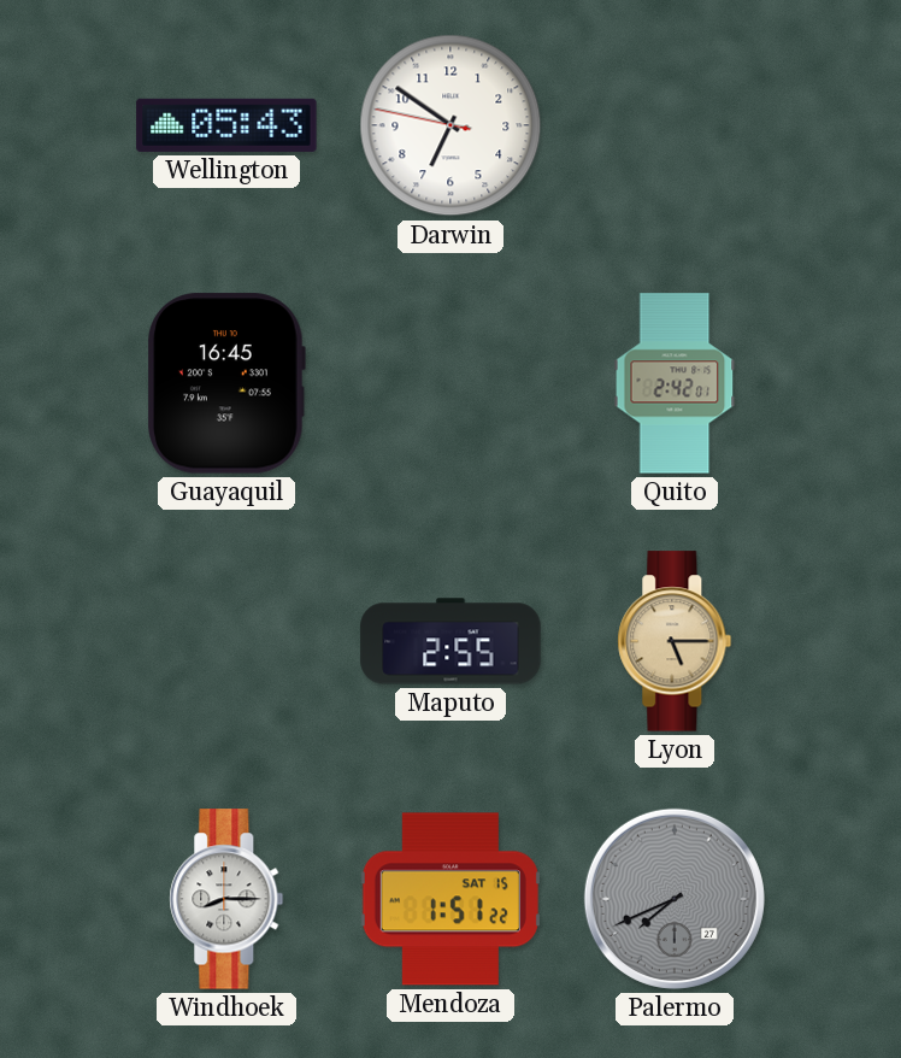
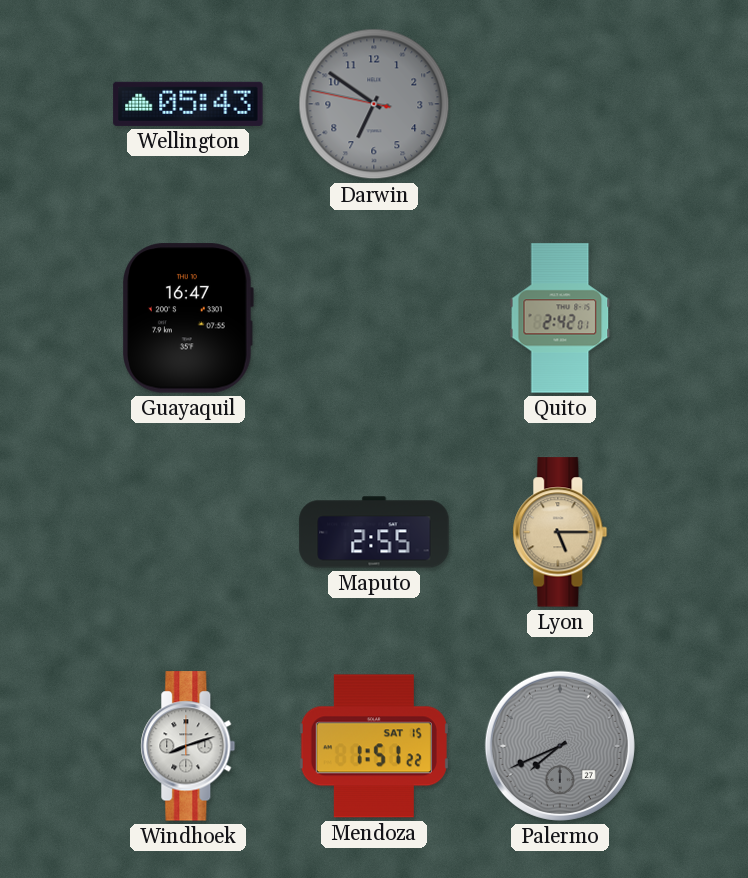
Darwin dial: white -> grey
Guayaquil: 16:45 -> 16:47
Windhoek: 8:15 -> 8:12
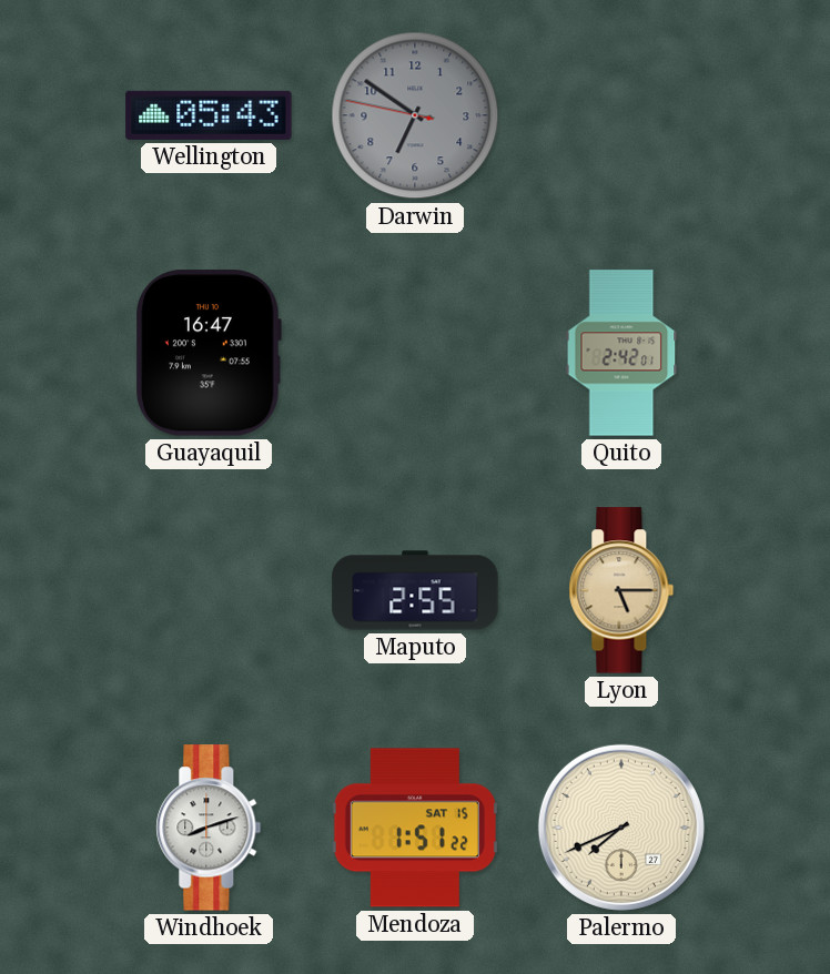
Palermo dial: grey -> cream
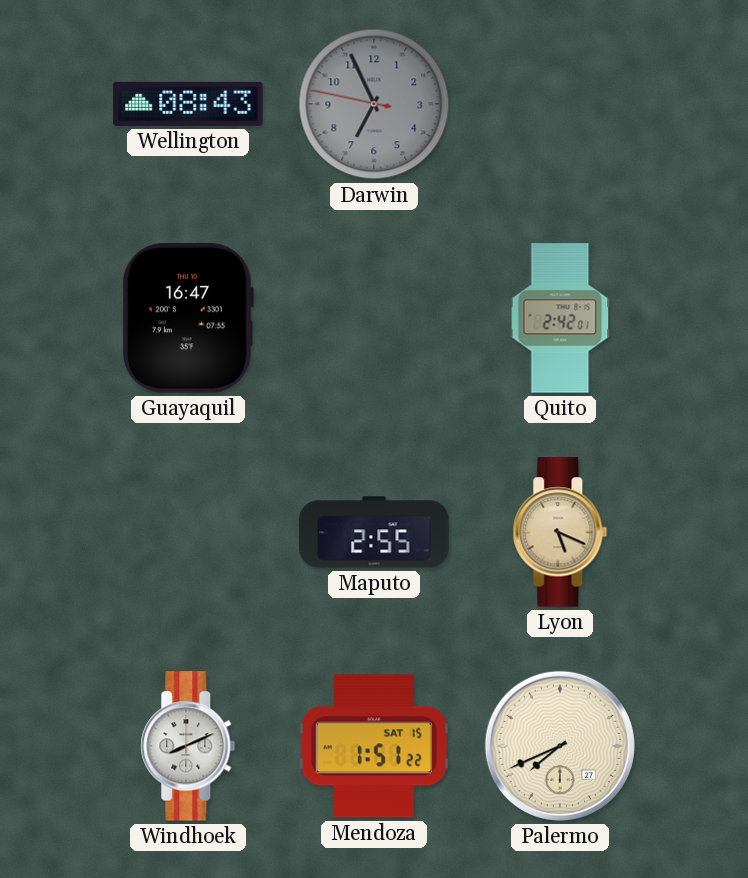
Wellington: 05:43 -> 08:43
Darwin: 6:50 -> 6:55
Lyon: 5:15 -> 5:19
Windhoek: 8:12 -> 8:11
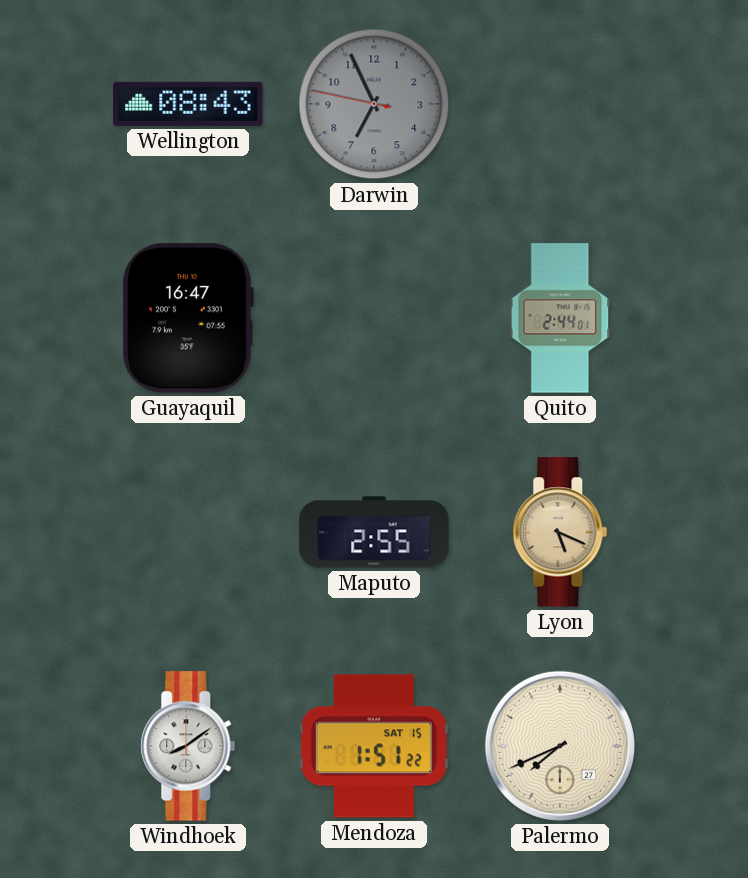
Quito: 2:42 -> 2:44
Windhoek: 8:11 -> 8:09
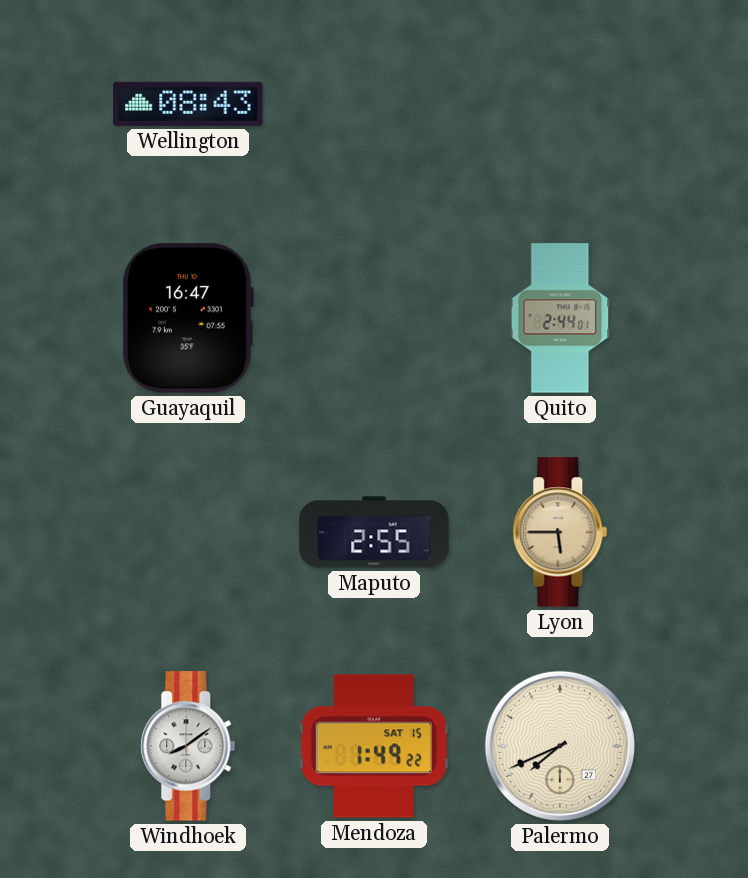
Darwin: 6:55 -> none
Lyon: 5:19 -> 5:45
Mendoza: 1:51 -> 1:49
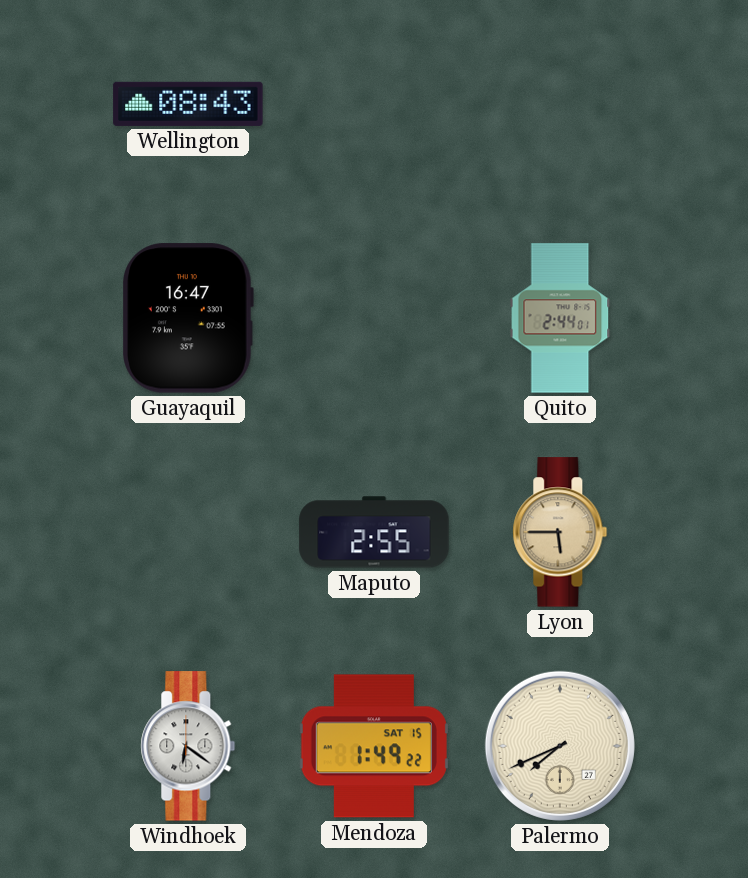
Windhoek: 8:09 -> 6:21
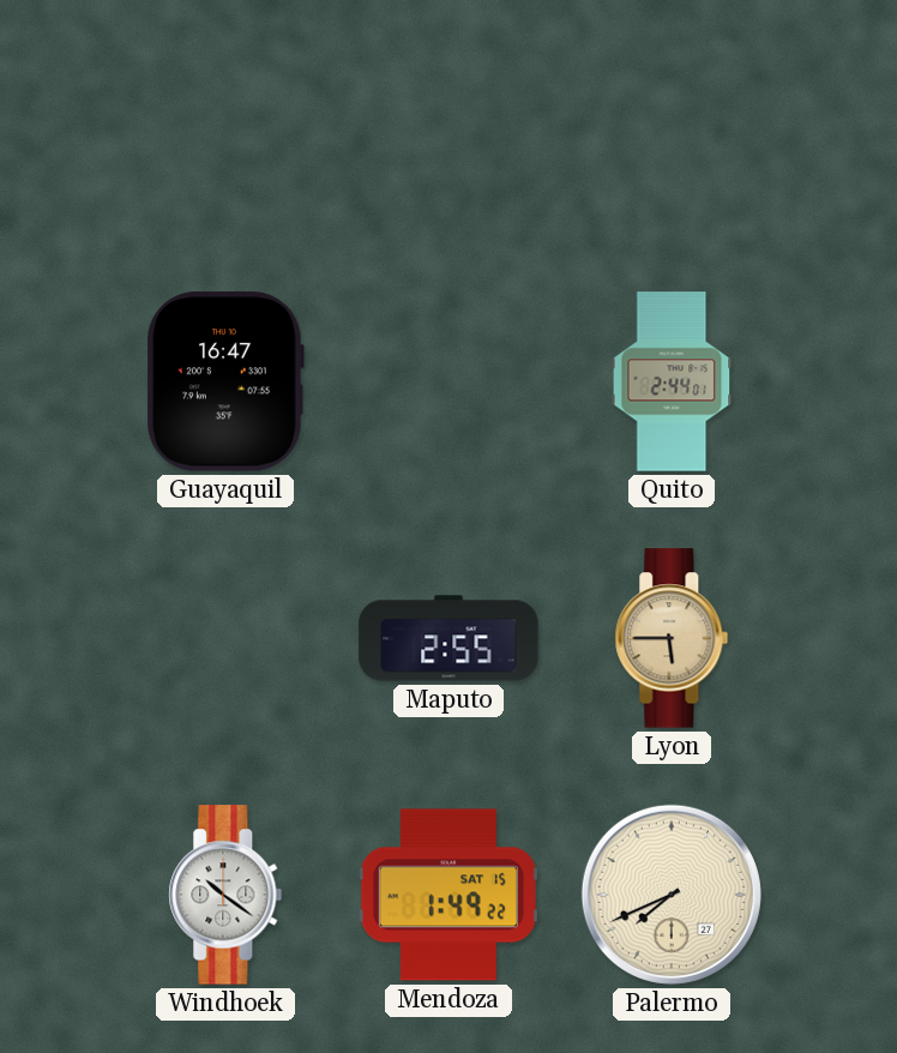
Wellington: 08:43 -> none
Windhoek: 6:21 -> 10:21
